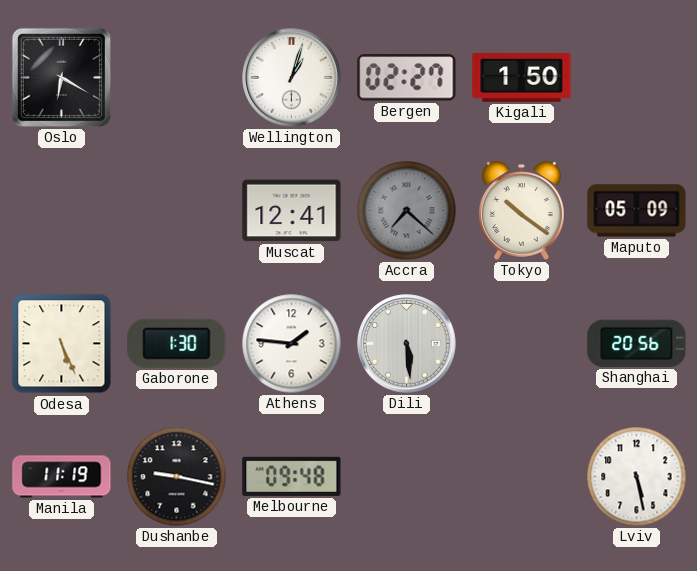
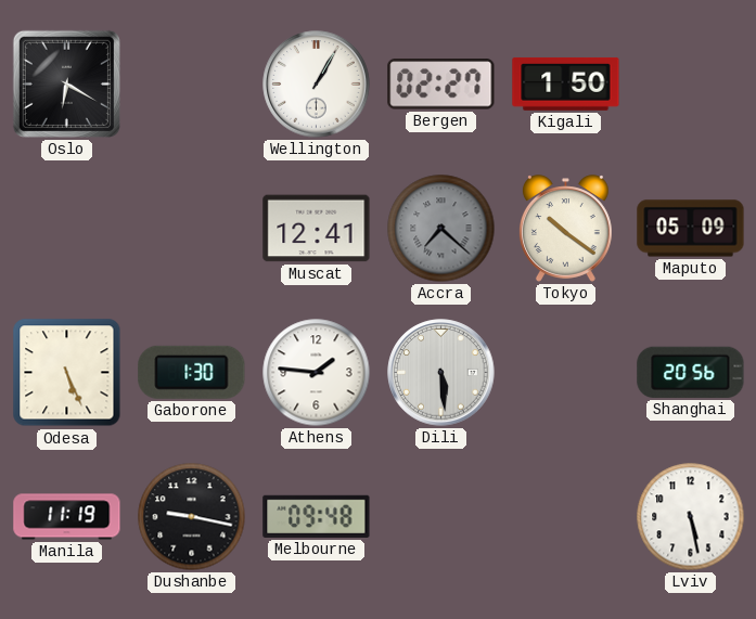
Wellington: 1:03 -> 1:05
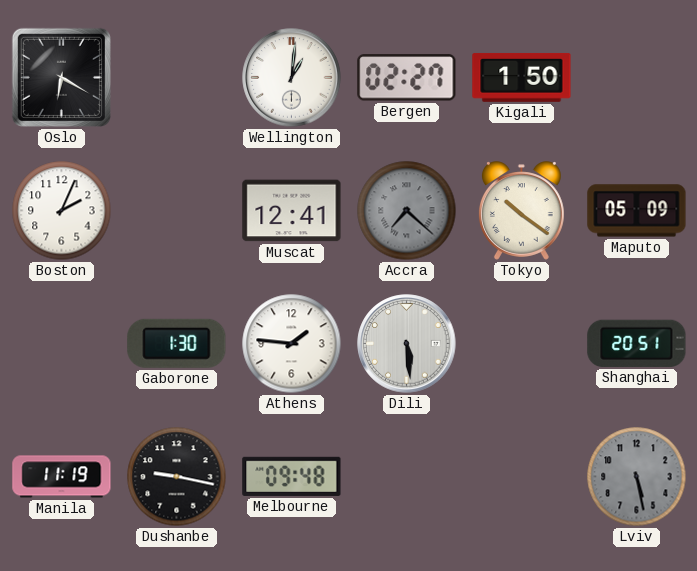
Wellington: 1:05 -> 1:01
Boston: none -> 2:04
Odesa: 5:26 -> none
Shanghai: 20:56 -> 20:51
Lviv dial: white -> grey
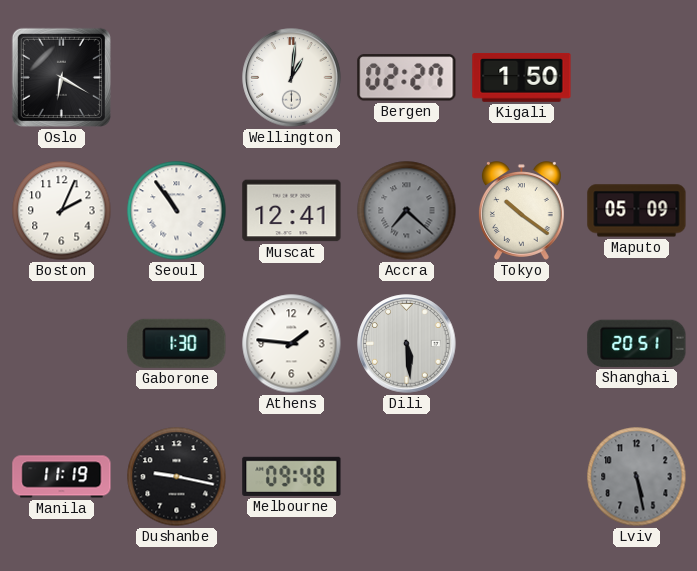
Seoul: none -> 10:54
